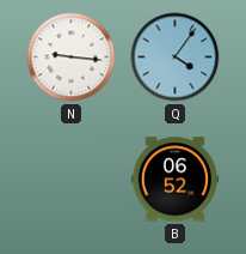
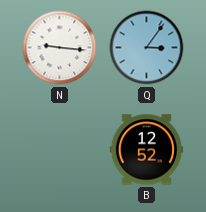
Q: 4:06 -> 3:06
B: 06:52 -> 12:52
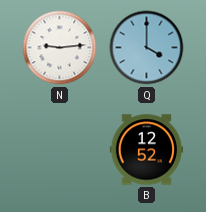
N: 9:16 -> 9:14
Q: 3:06 -> 4:00
